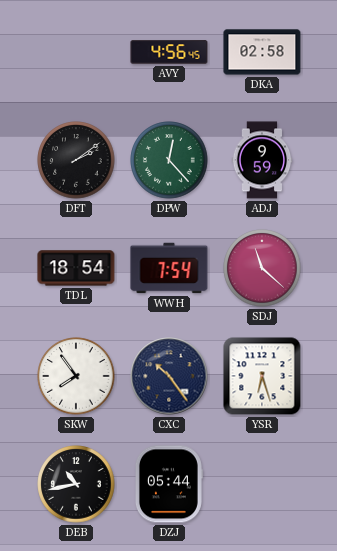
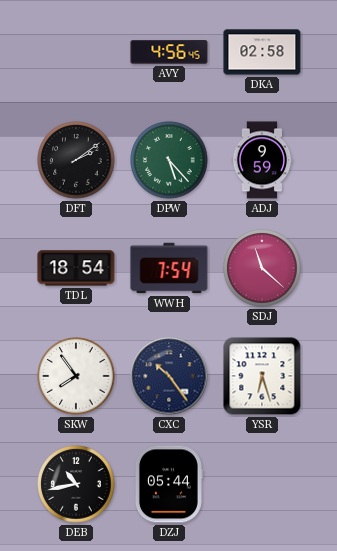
DPW: 12:23 -> 5:23
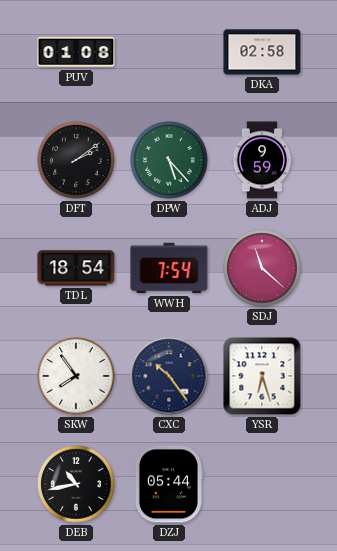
PUV: none -> 01:08
AVY: 4:56 -> none
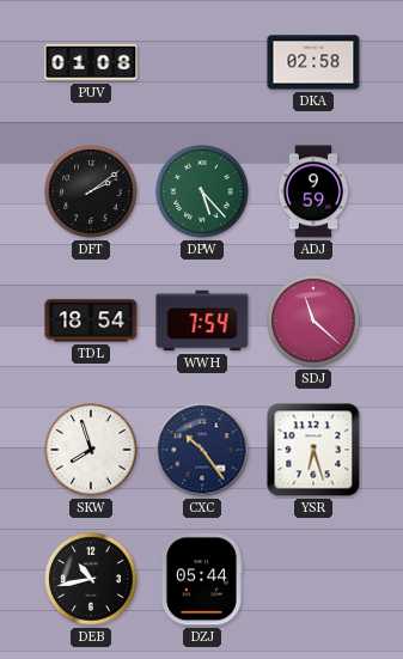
SKW: 7:54 -> 7:57
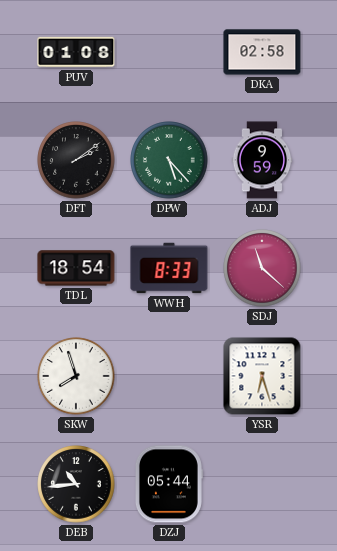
WWH: 7:54 -> 8:33
CXC: 10:24 -> none
DEB: 10:43 -> 10:44
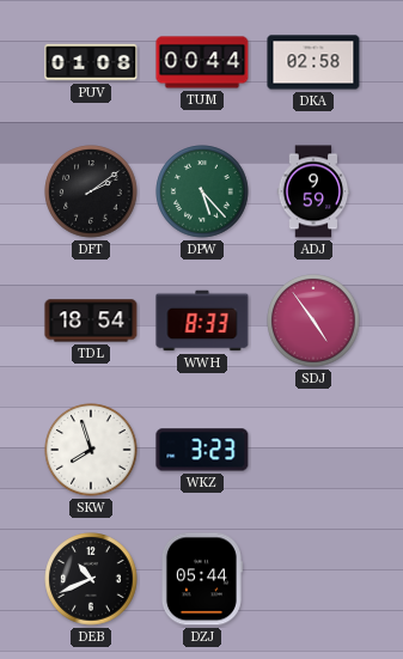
TUM: none -> 00:44
SDJ: 11:22 -> 4:54
WKZ: none -> 3:23
YSR: 6:27 -> none
DEB: 10:44 -> 10:41
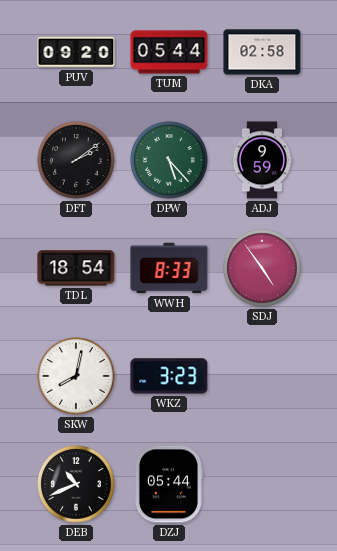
PUV: 01:08 -> 09:20
TUM: 00:44 -> 05:44
SKW: 7:57 -> 8:02
